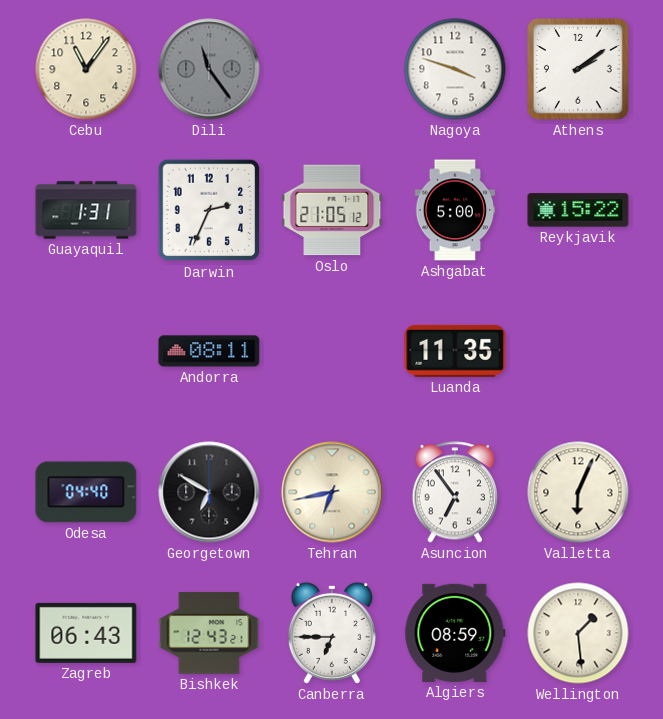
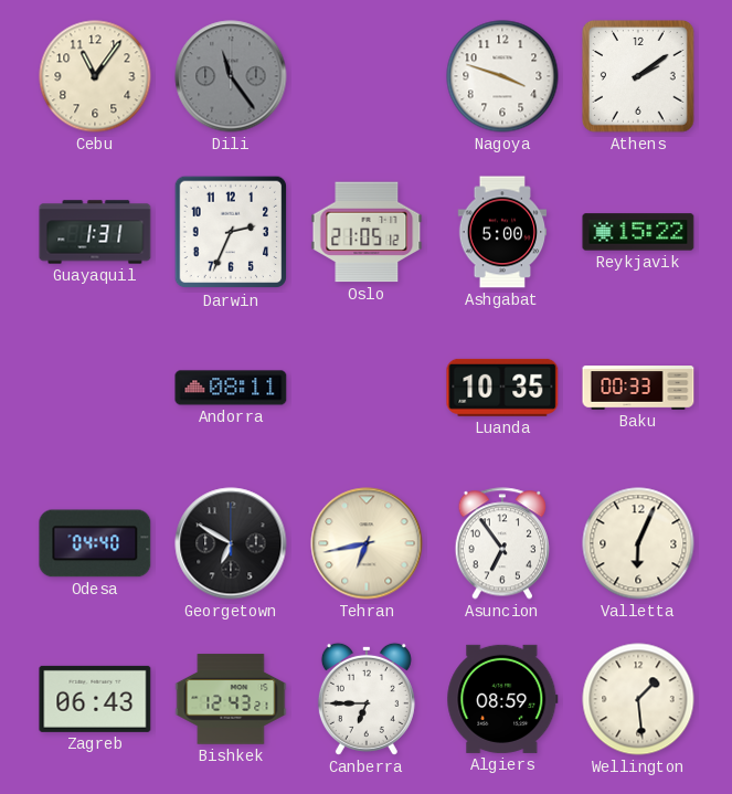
Luanda: 11:35 -> 10:35
Baku: none -> 00:33
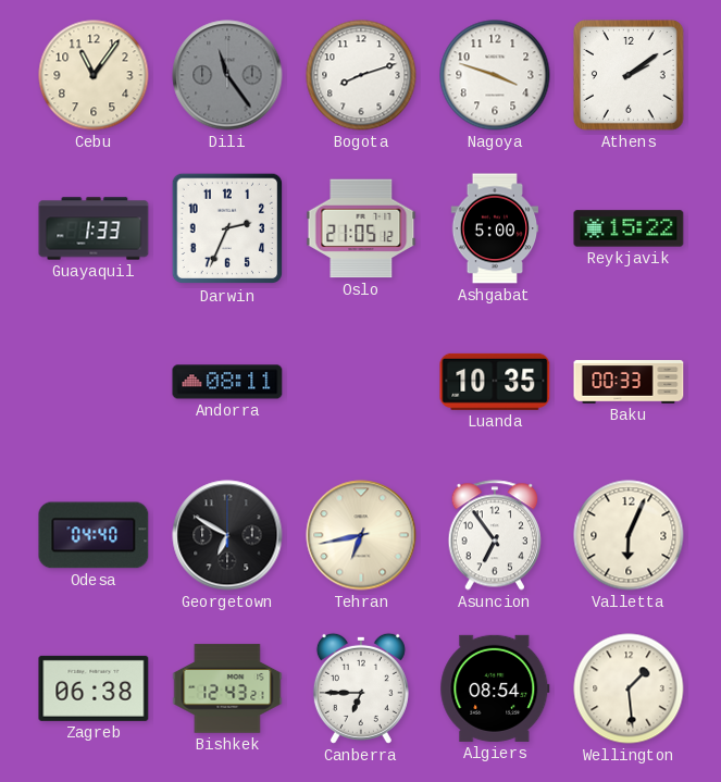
Bogota: none -> 8:12
Guayaquil: 1:31 -> 1:33
Zagreb: 06:43 -> 06:38
Algiers: 08:59 -> 08:54
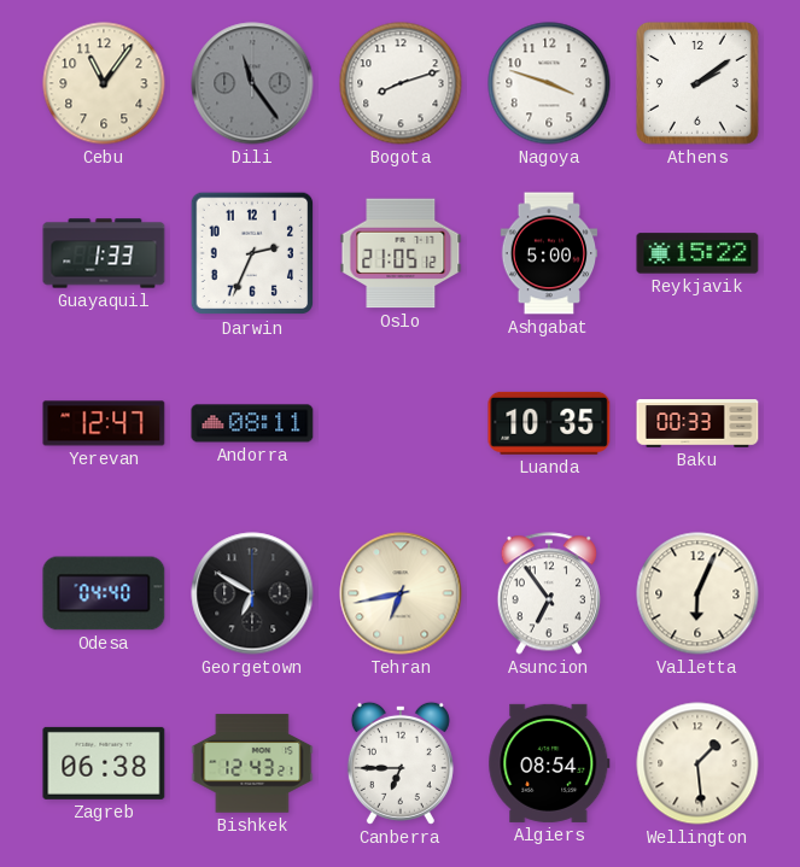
Yerevan: none -> 12:47
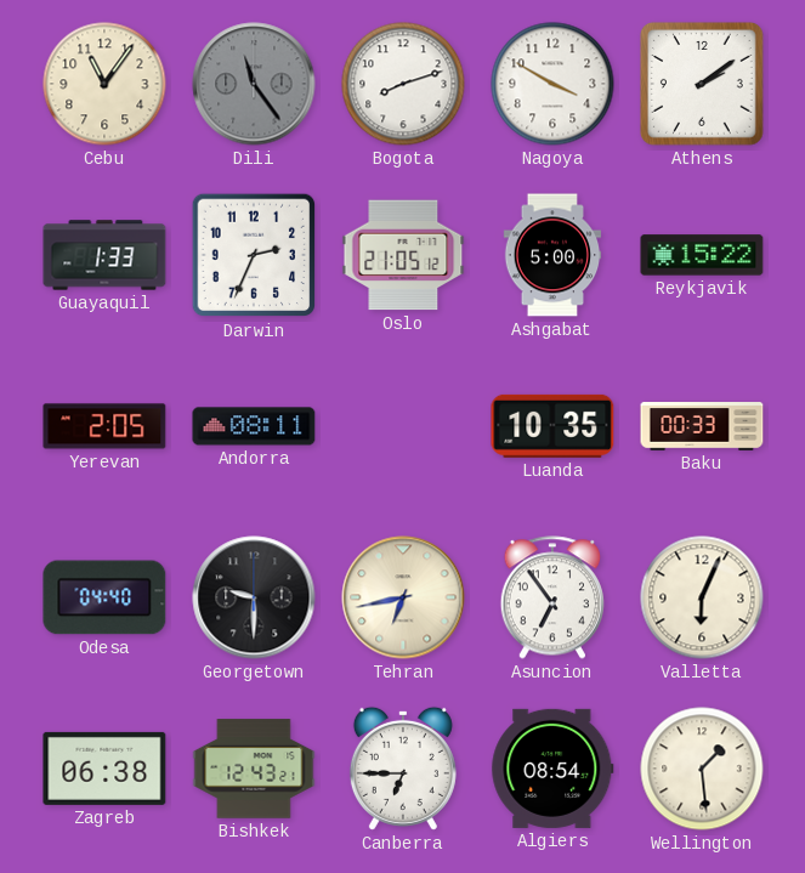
Nagoya: 3:48 -> 3:50
Yerevan: 12:47 -> 2:05
Georgetown: 6:50 -> 9:30
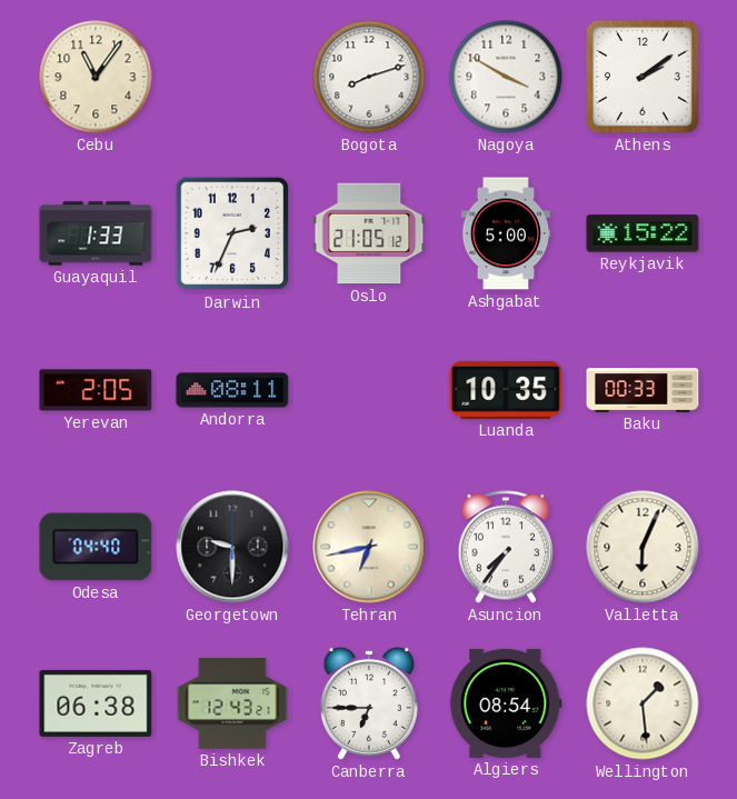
Dili: 11:24 -> none
Asuncion: 6:54 -> 7:36
